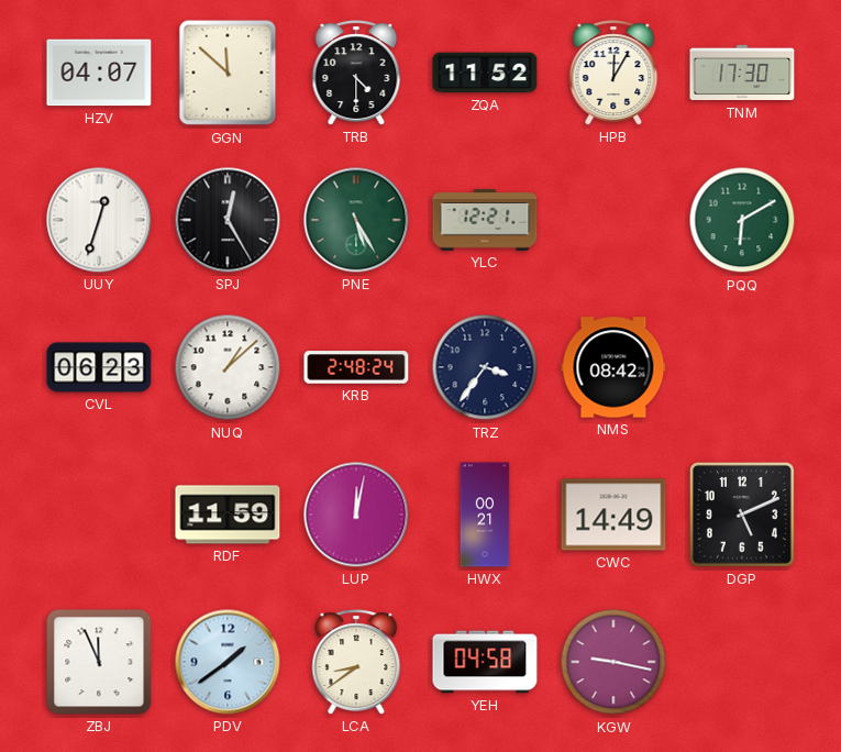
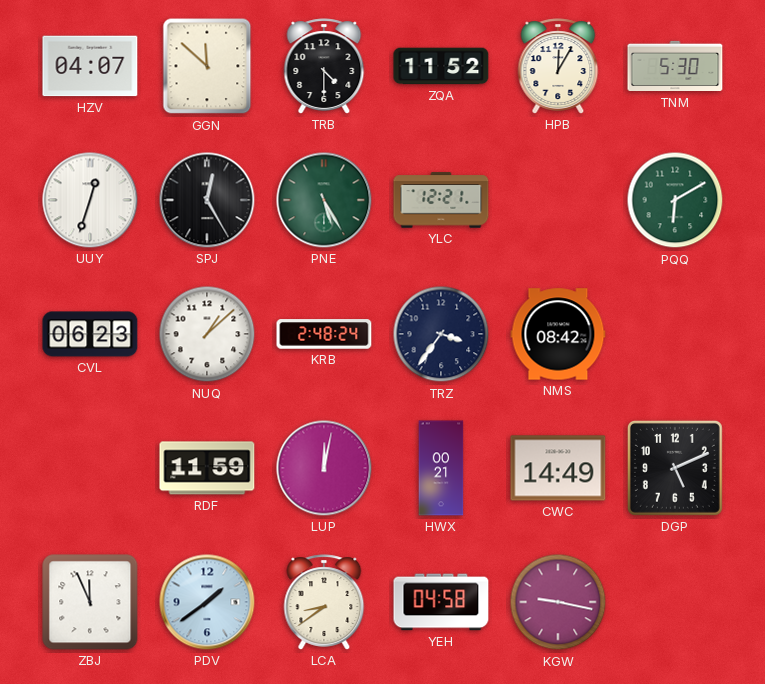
TNM: 17:30 -> 5:30
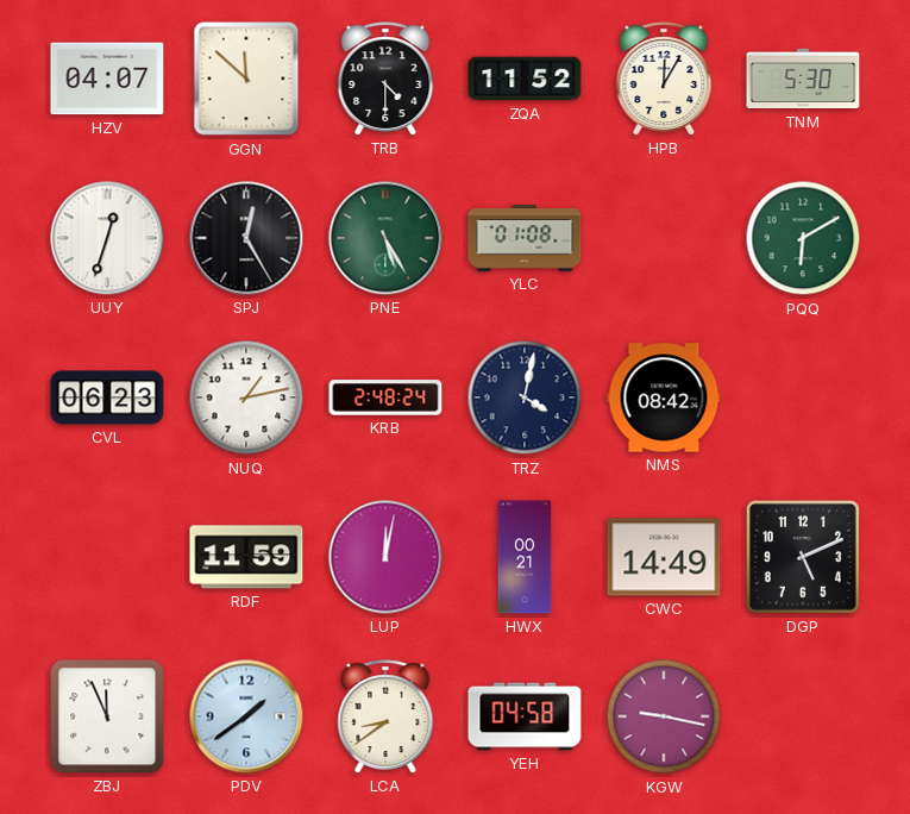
YLC: 12:21 -> 01:08
NUQ: 1:08 -> 1:13
TRZ: 3:36 -> 4:02
